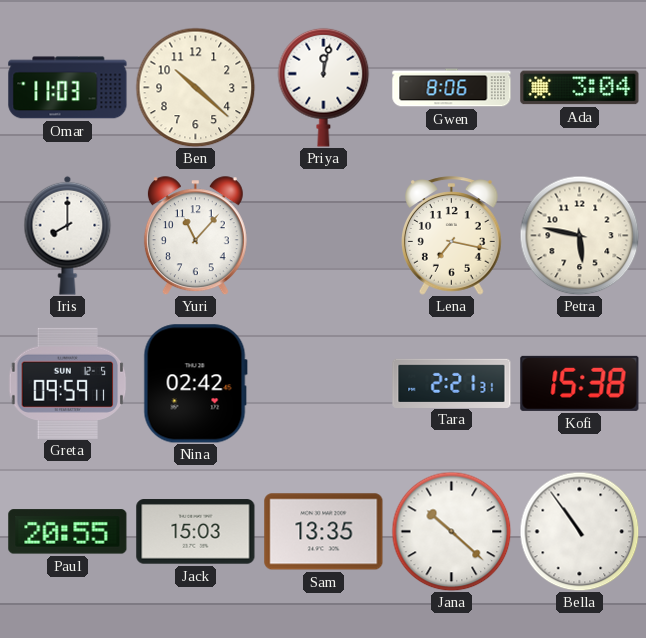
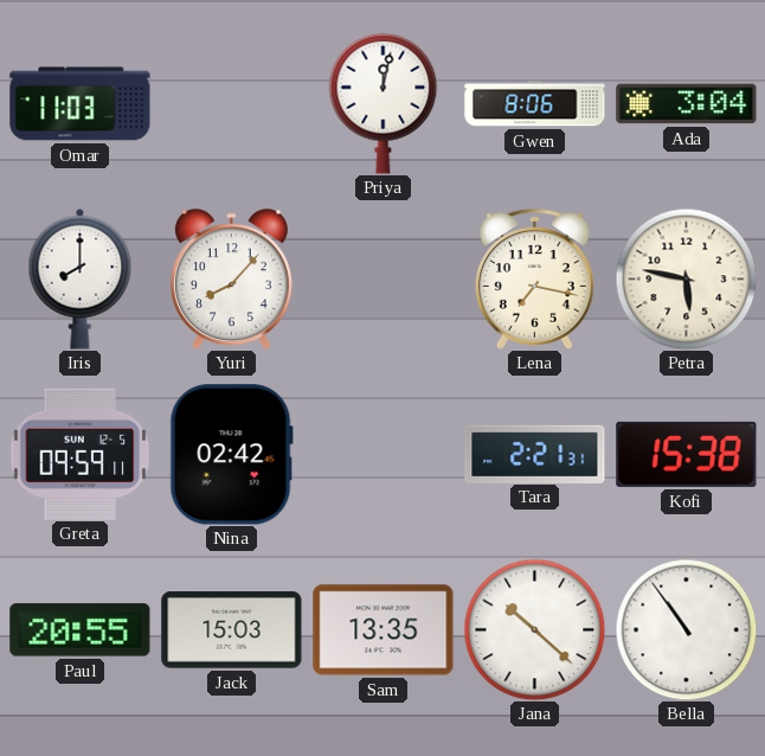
Ben: 10:22 -> none
Yuri: 11:07 -> 8:07
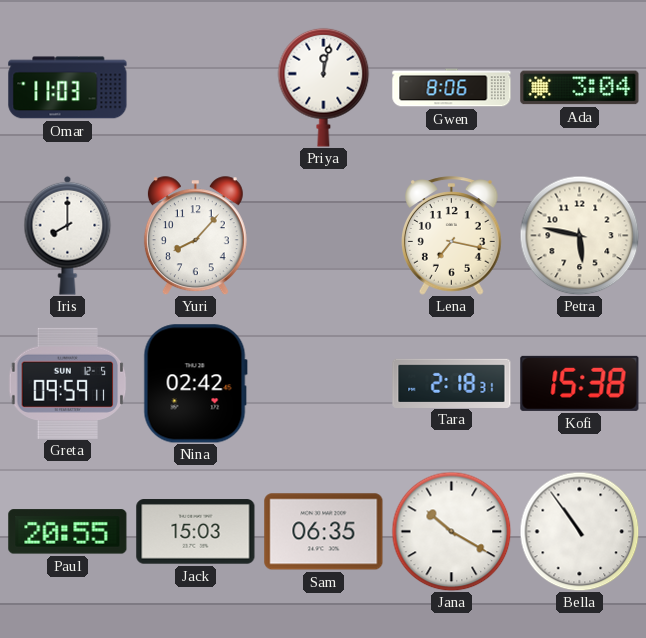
Tara: 2:21 -> 2:18
Sam: 13:35 -> 06:35
Jana: 10:22 -> 10:20
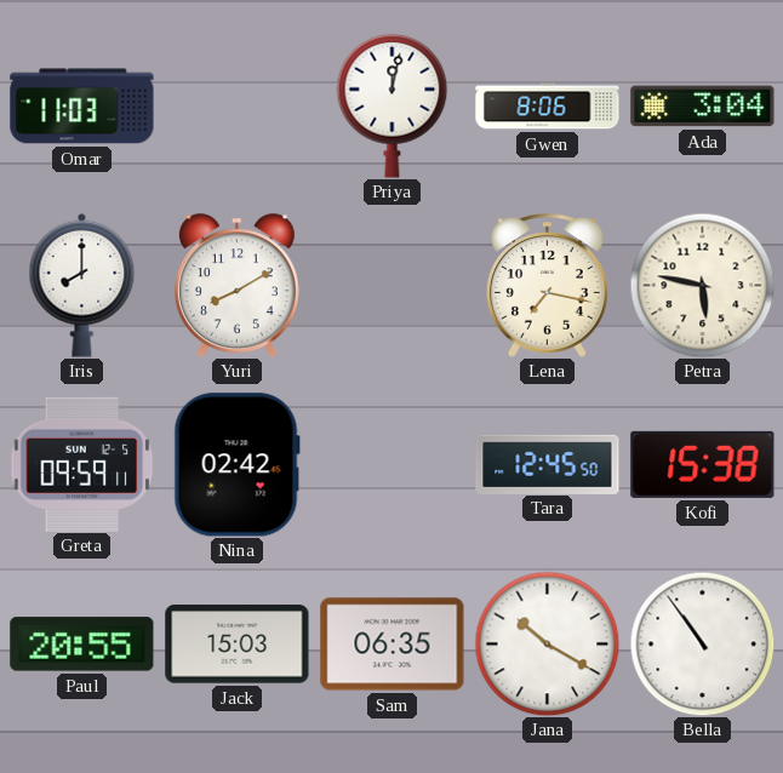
Yuri: 8:07 -> 8:10
Tara: 2:18 -> 12:45
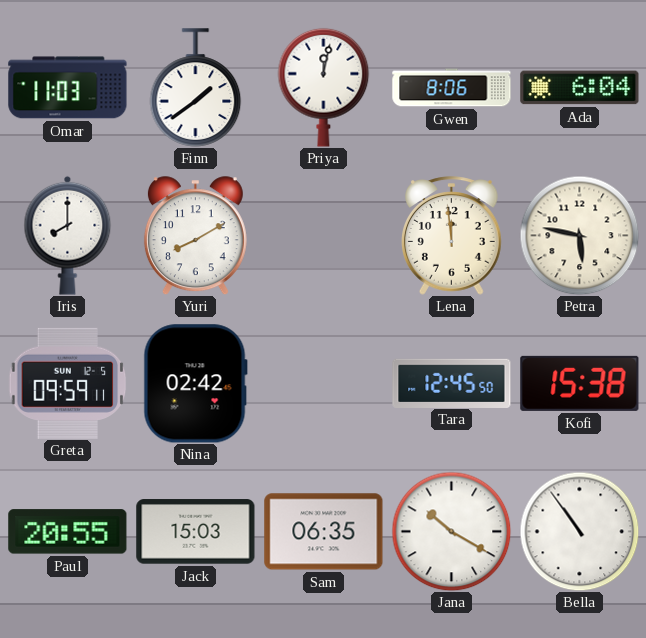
Finn: none -> 1:39
Ada: 3:04 -> 6:04
Lena: 7:17 -> 11:59
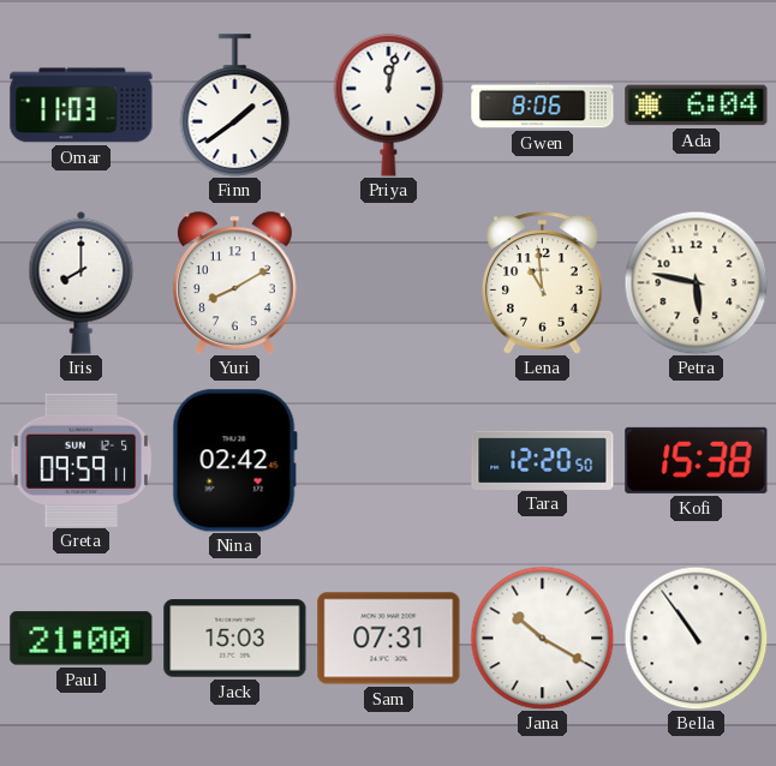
Lena: 11:59 -> 10:59
Tara: 12:45 -> 12:20
Paul: 20:55 -> 21:00
Sam: 06:35 -> 07:31
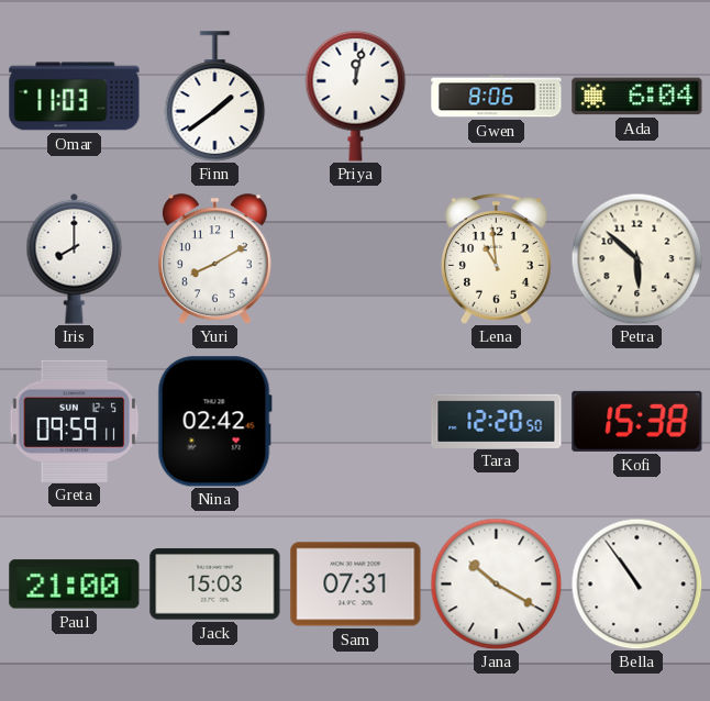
Petra: 5:47 -> 5:52
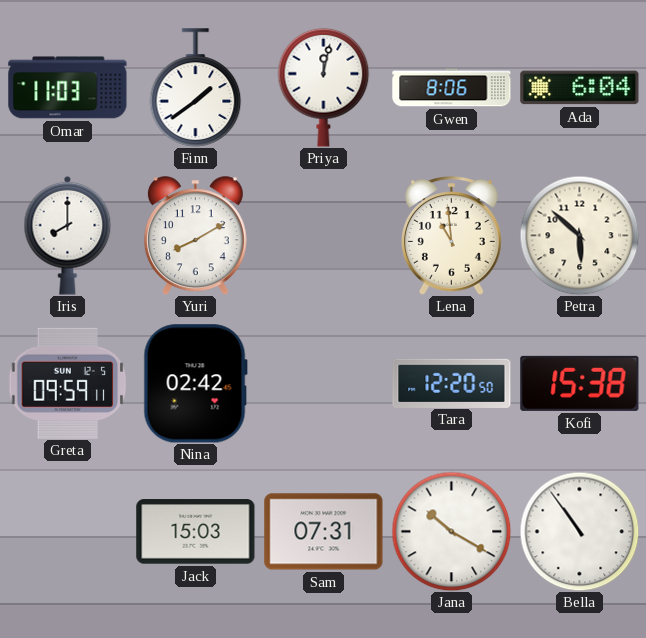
Paul: 21:00 -> none
